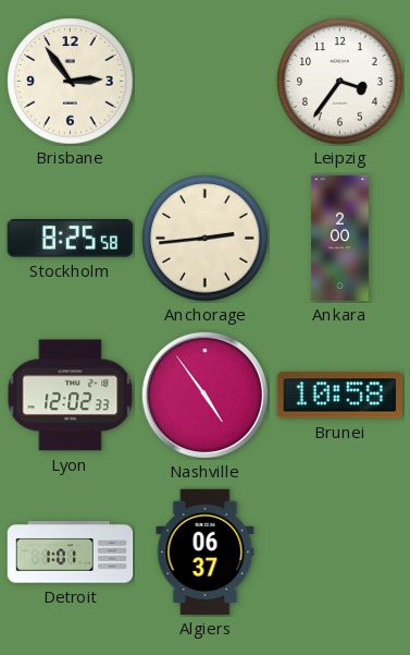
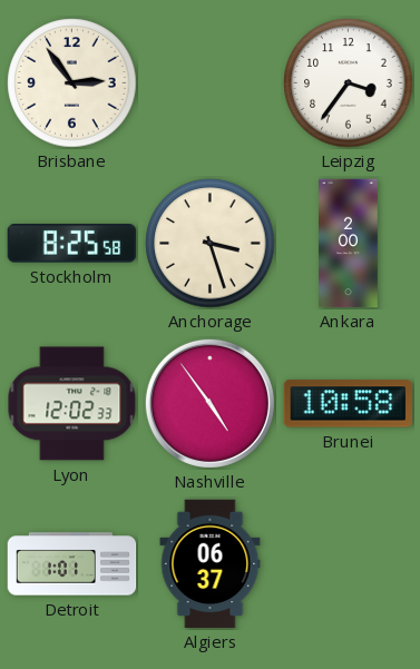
Anchorage: 2:44 -> 3:27
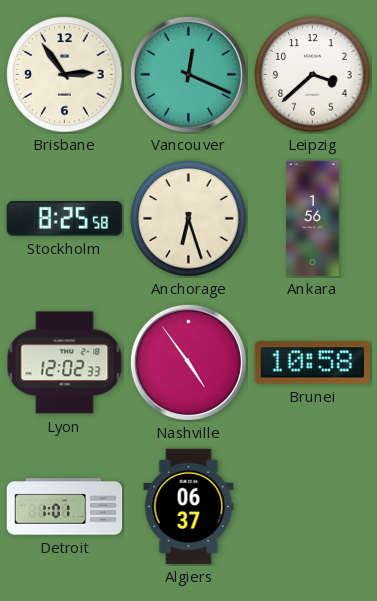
Vancouver: none -> 12:19
Leipzig: 3:36 -> 3:38
Anchorage: 3:27 -> 6:27
Ankara: 2:00 -> 1:56
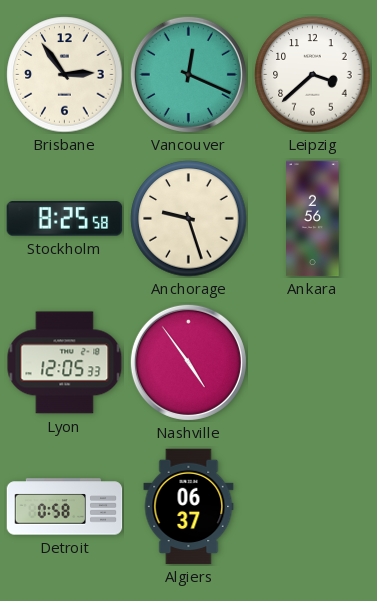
Anchorage: 6:27 -> 9:27
Ankara: 1:56 -> 2:56
Lyon: 12:02 -> 12:05
Brunei: 10:58 -> none
Detroit: 1:01 -> 0:58
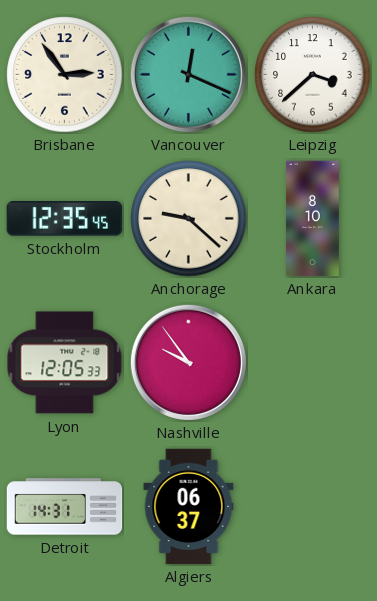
Stockholm: 8:25 -> 12:35
Anchorage: 9:27 -> 9:22
Ankara: 2:56 -> 8:10
Nashville: 4:54 -> 9:54
Detroit: 0:58 -> 14:31
